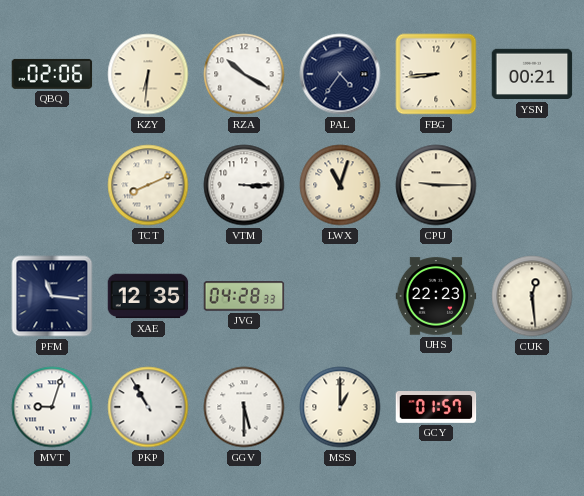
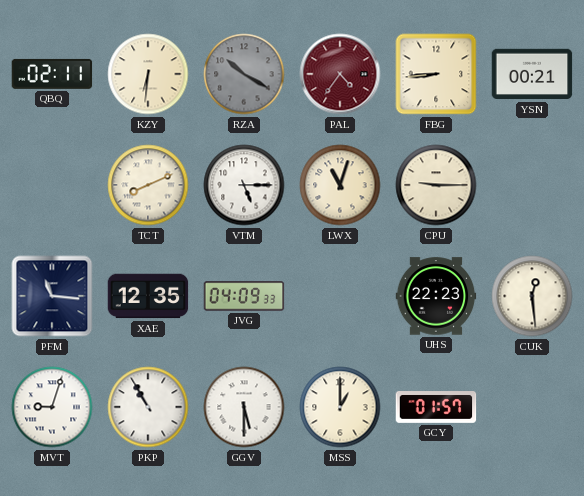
QBQ: 02:06 -> 02:11
RZA dial: white -> grey
PAL dial: navy -> burgundy
VTM: 3:15 -> 5:15
JVG: 04:28 -> 04:09
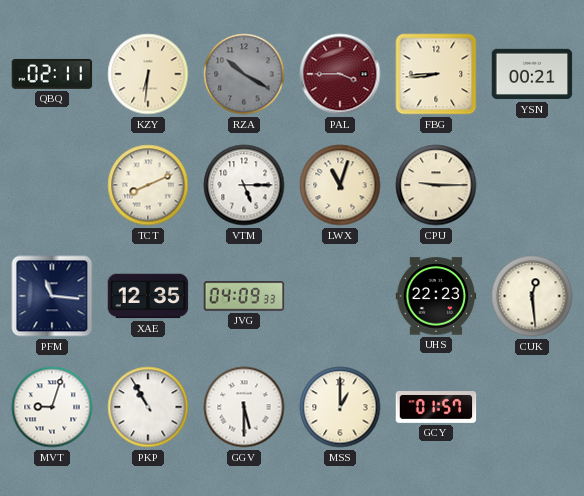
PAL: 4:36 -> 3:45
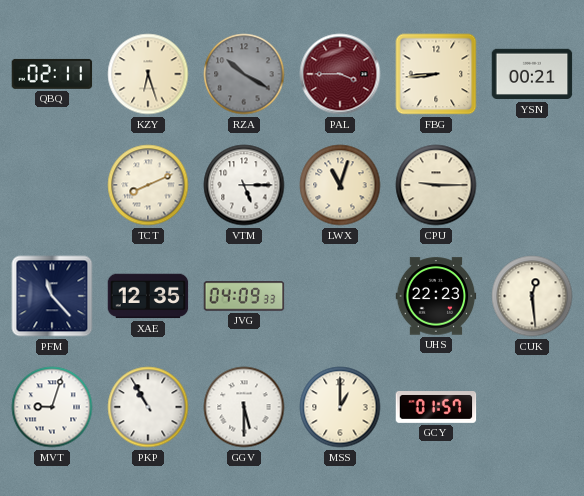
KZY: 6:31 -> 6:27
PFM: 11:16 -> 11:23
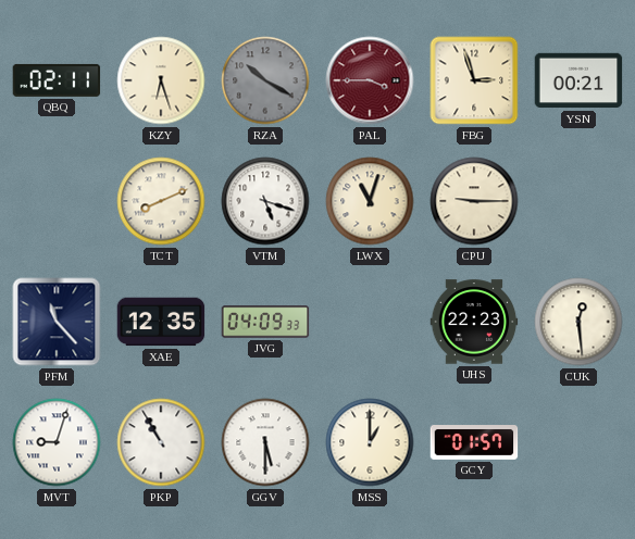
FBG: 8:44 -> 2:57
VTM: 5:15 -> 5:18
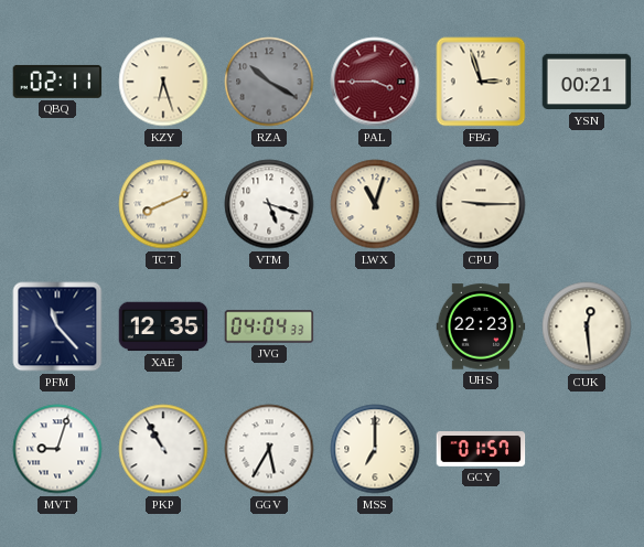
JVG: 04:09 -> 04:04
GGV: 5:30 -> 5:35
MSS: 1:00 -> 7:00
